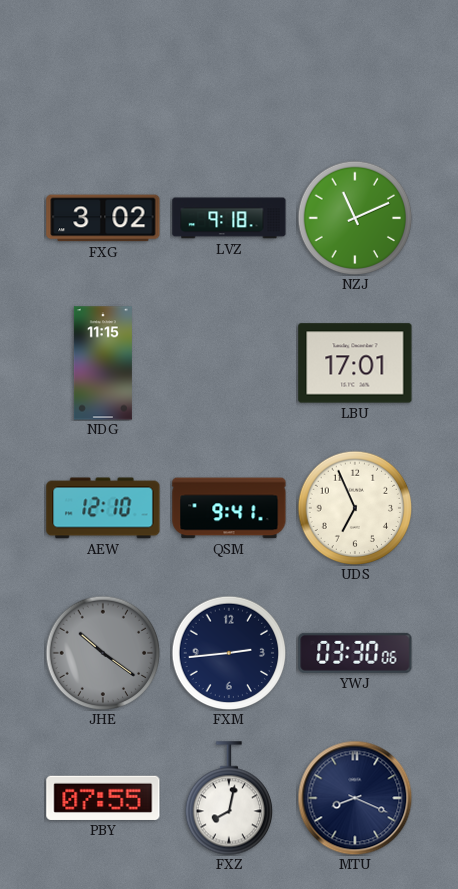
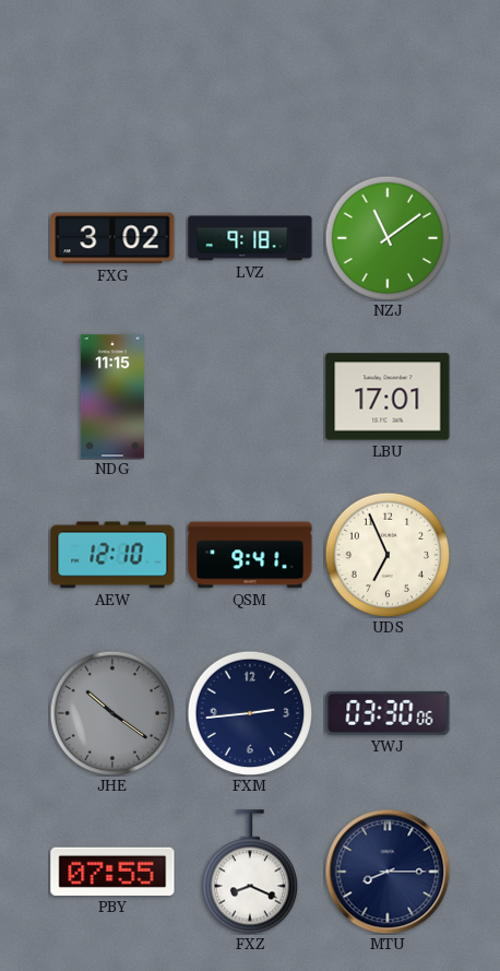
NZJ: 11:11 -> 11:09
FXZ: 8:02 -> 8:19
MTU: 8:19 -> 8:15
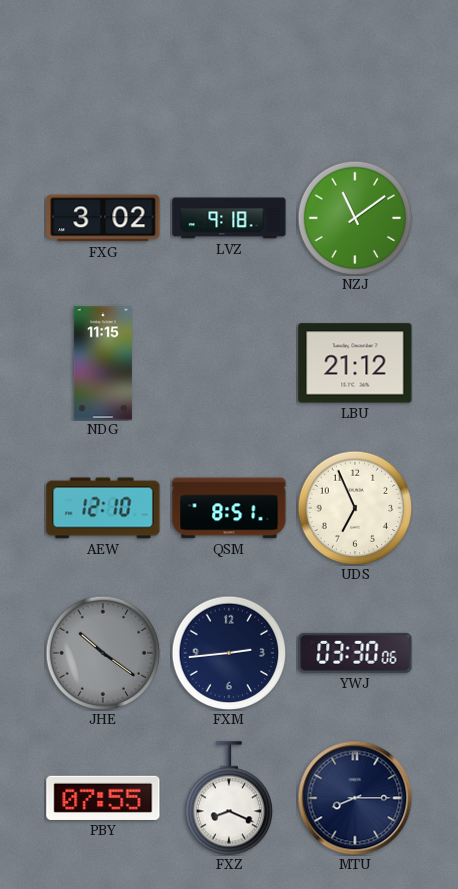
LBU: 17:01 -> 21:12
QSM: 9:41 -> 8:51
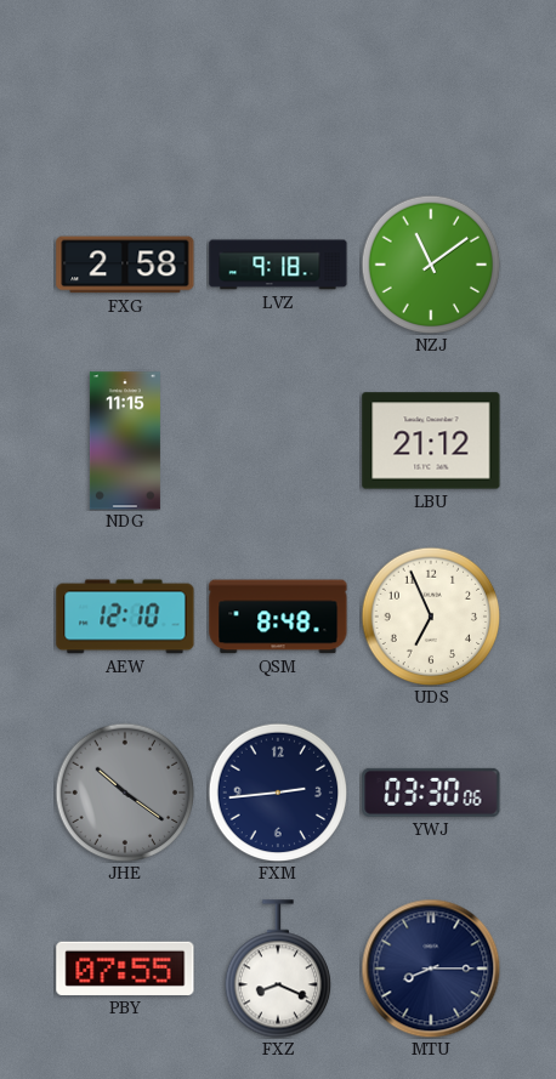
FXG: 3:02 -> 2:58
QSM: 8:51 -> 8:48
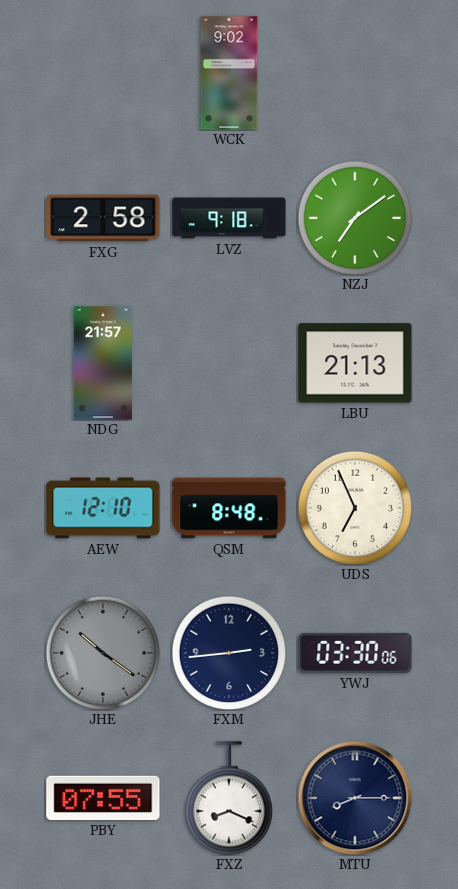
WCK: none -> 9:02
NZJ: 11:09 -> 7:09
NDG: 11:15 -> 21:57
LBU: 21:12 -> 21:13
